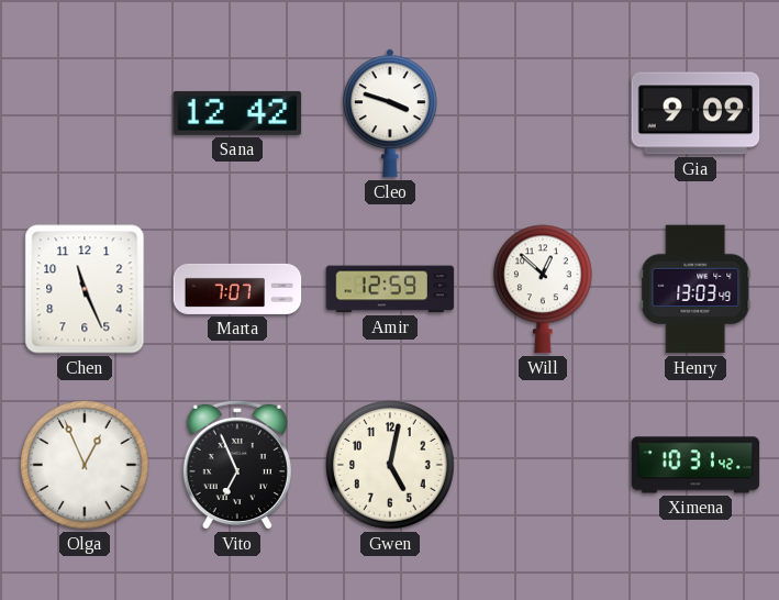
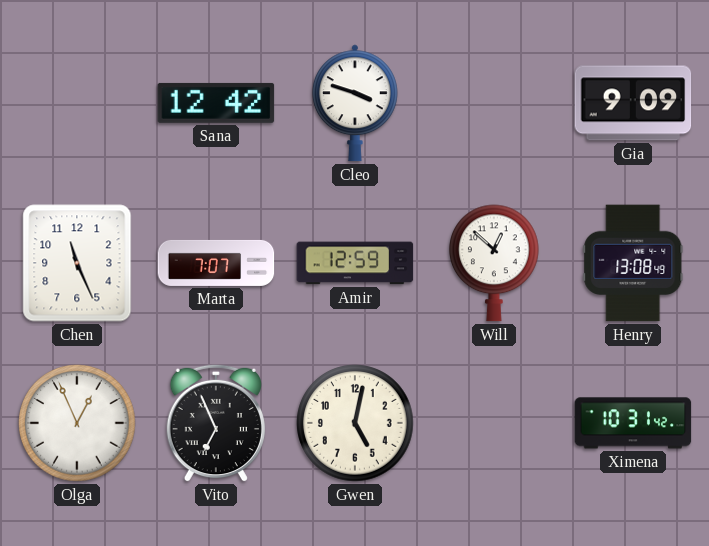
Henry: 13:03 -> 13:08
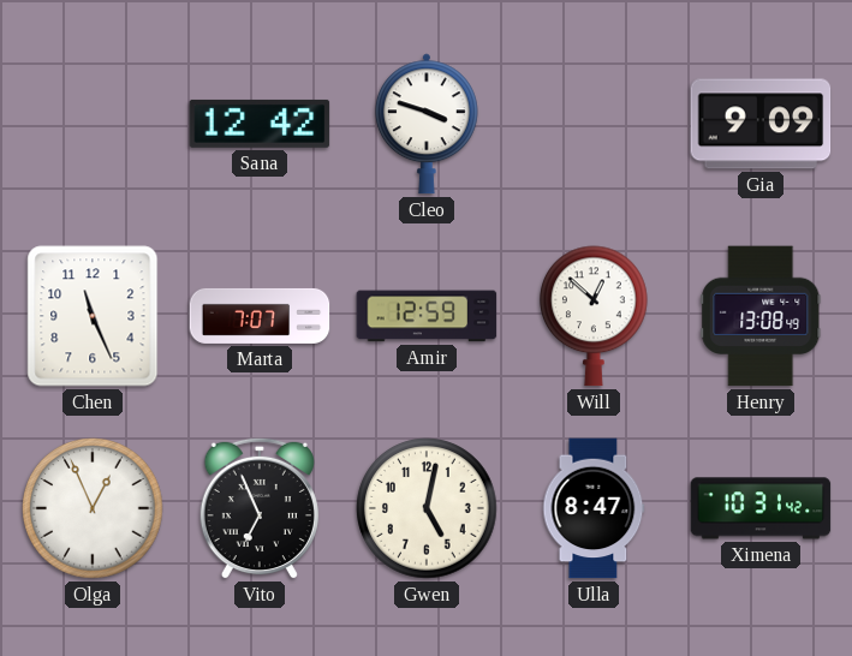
Ulla: none -> 8:47
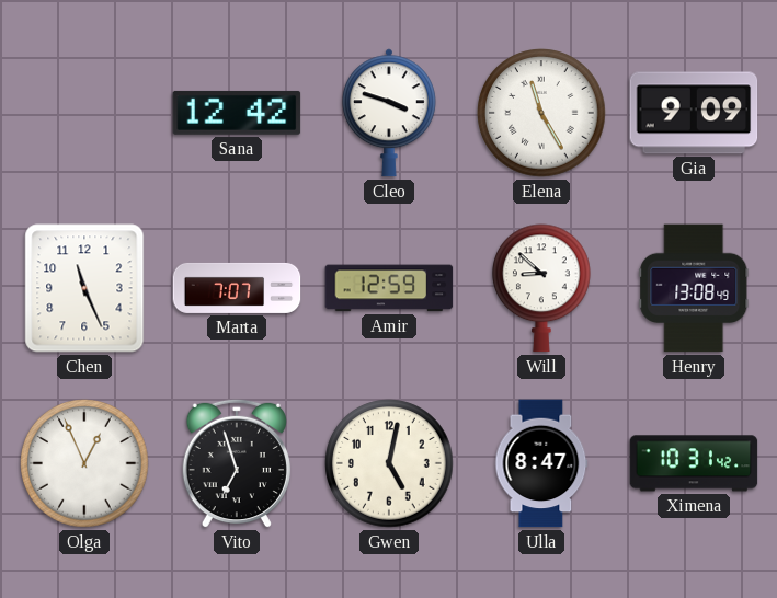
Elena: none -> 11:25
Will: 12:52 -> 8:52
Vito: 6:56 -> 6:57
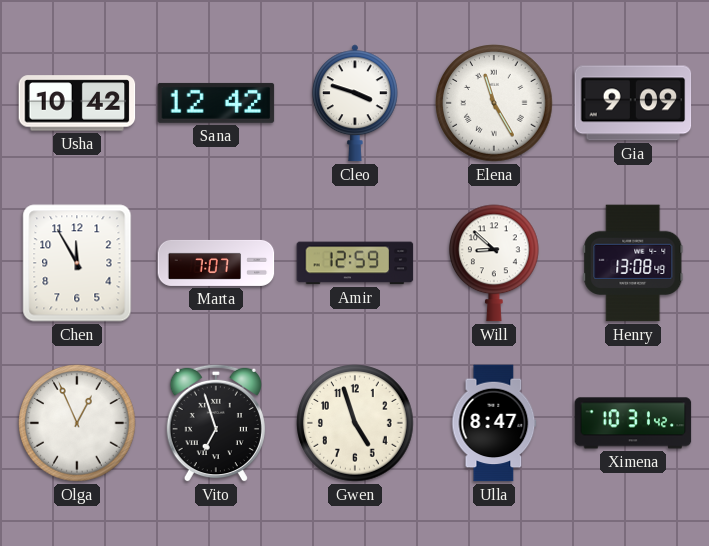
Usha: none -> 10:42
Chen: 11:26 -> 11:55
Gwen: 5:02 -> 4:57
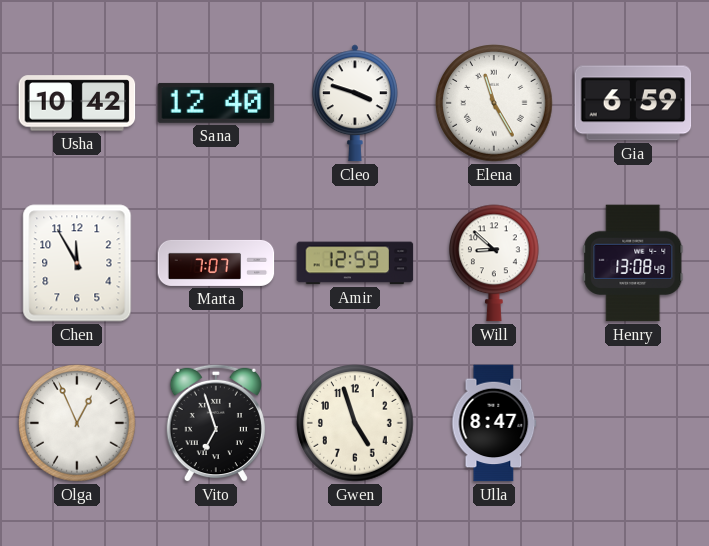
Sana: 12:42 -> 12:40
Gia: 9:09 -> 6:59
Ximena: 10:31 -> none
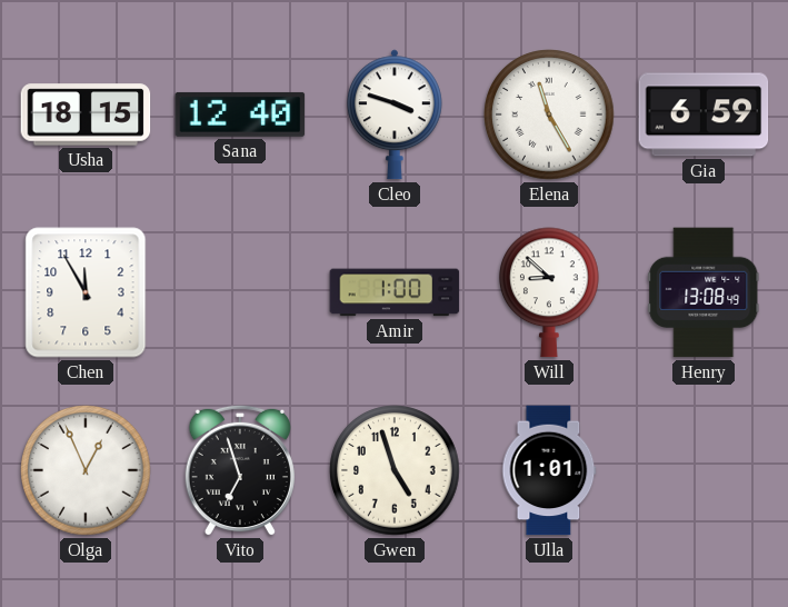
Usha: 10:42 -> 18:15
Marta: 7:07 -> none
Amir: 12:59 -> 1:00
Ulla: 8:47 -> 1:01
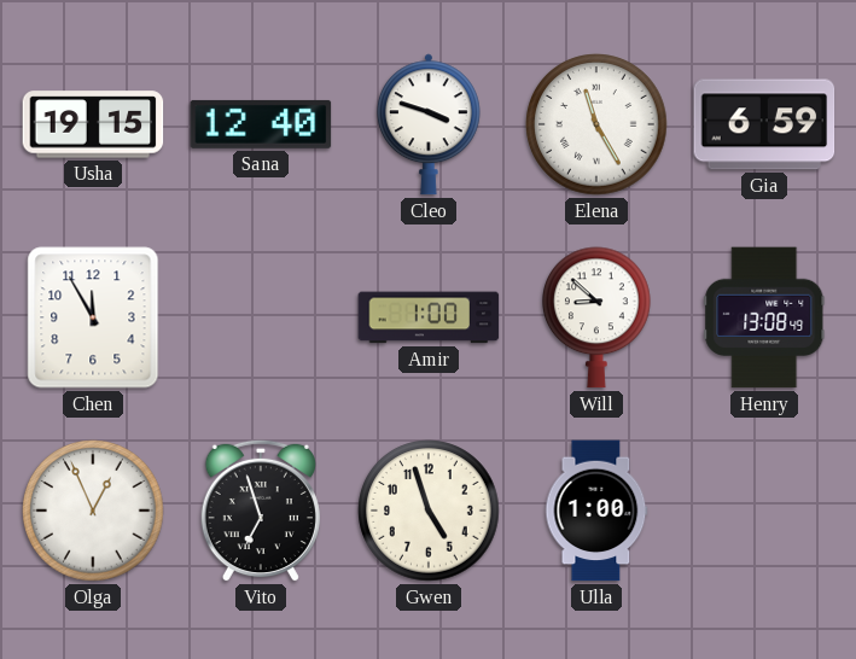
Usha: 18:15 -> 19:15
Ulla: 1:01 -> 1:00
